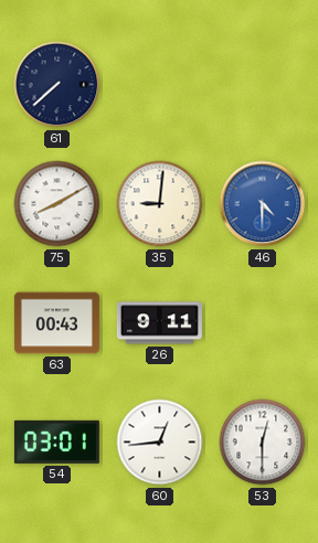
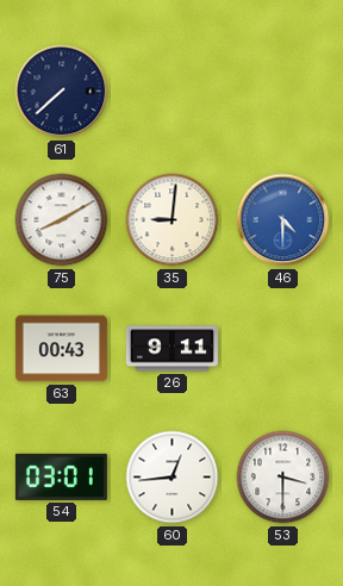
53: 12:30 -> 3:30
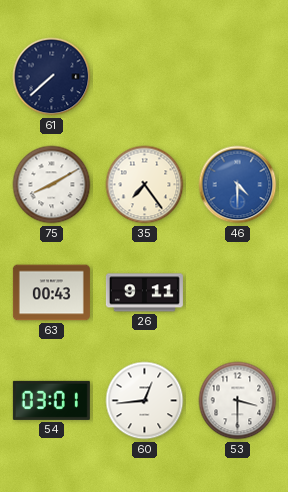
35: 9:01 -> 7:24
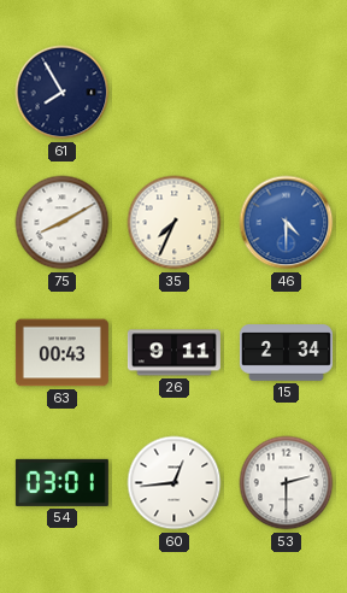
61: 7:38 -> 7:55
35: 7:24 -> 7:34
15: none -> 2:34
53: 3:30 -> 2:30
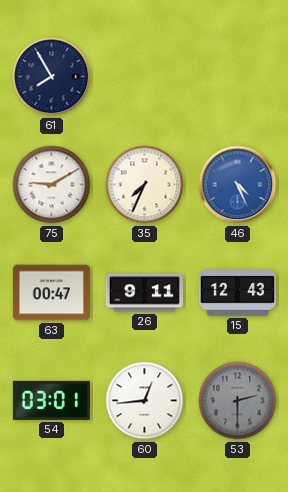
75: 8:10 -> 9:10
46: 4:30 -> 4:26
63: 00:43 -> 00:47
15: 2:34 -> 12:43
53 dial: white -> grey
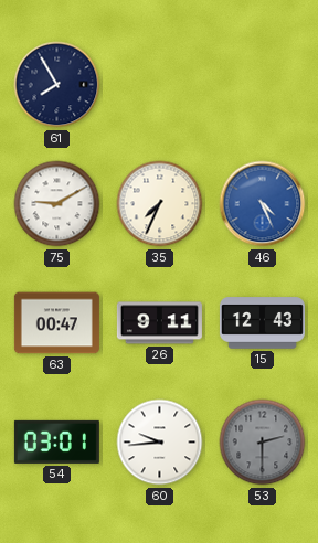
60: 12:44 -> 9:44
